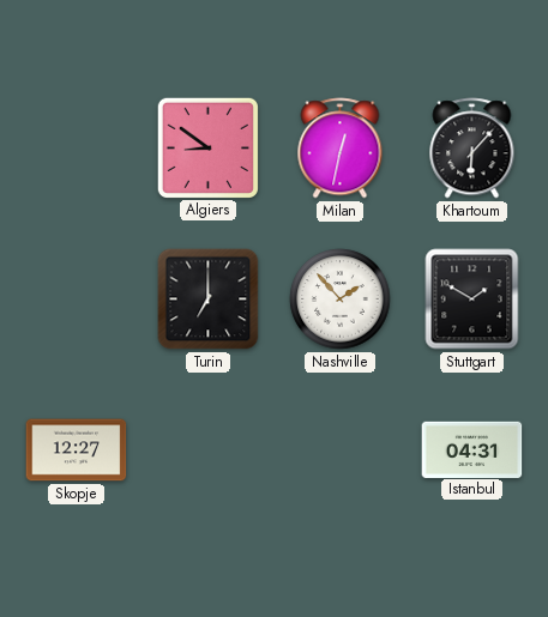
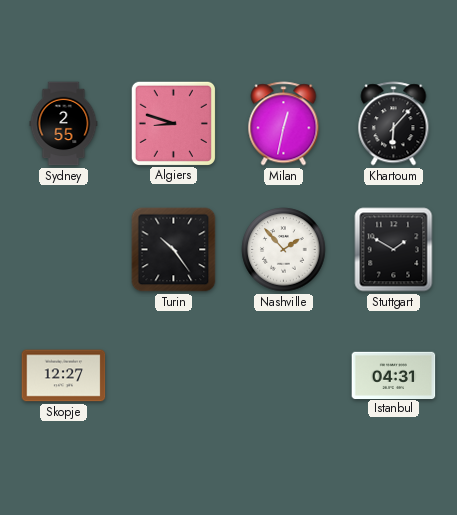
Sydney: none -> 2:55
Algiers: 8:51 -> 8:48
Turin: 7:00 -> 10:24
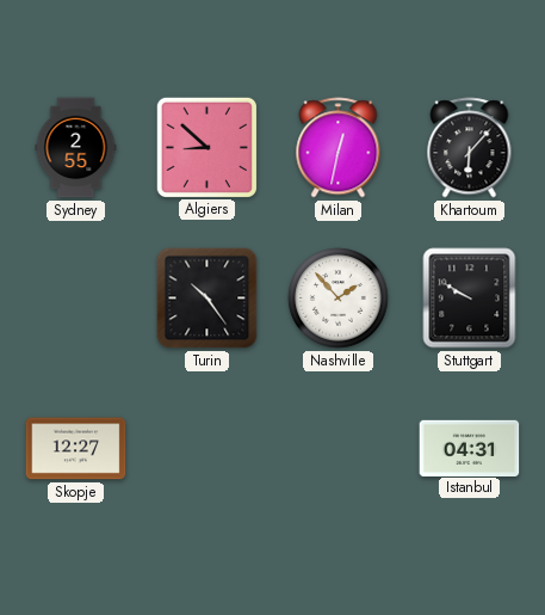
Algiers: 8:48 -> 8:52
Stuttgart: 1:50 -> 9:50
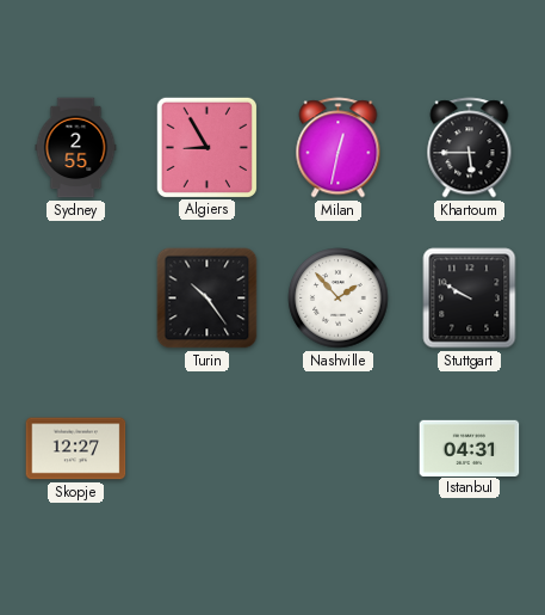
Algiers: 8:52 -> 8:55
Khartoum: 6:07 -> 5:45
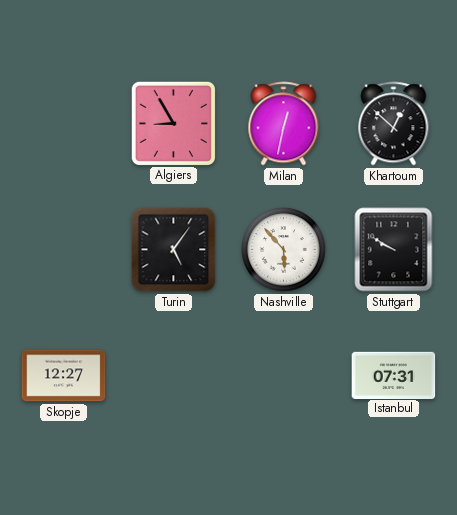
Sydney: 2:55 -> none
Khartoum: 5:45 -> 12:52
Turin: 10:24 -> 5:06
Nashville: 1:53 -> 5:53
Istanbul: 04:31 -> 07:31
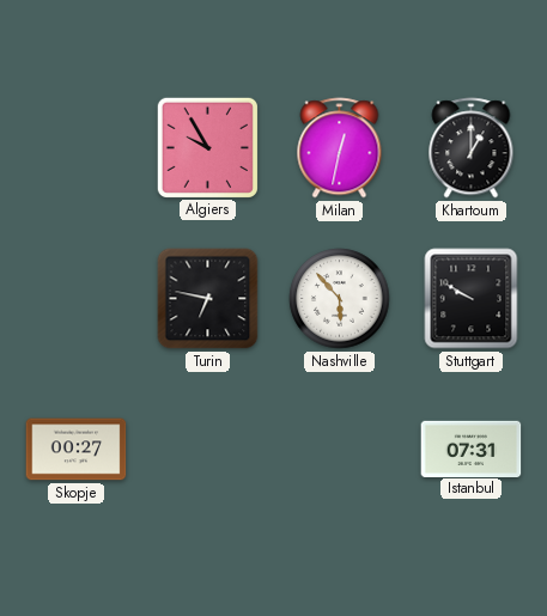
Algiers: 8:55 -> 9:55
Khartoum: 12:52 -> 1:00
Turin: 5:06 -> 6:47
Skopje: 12:27 -> 00:27
